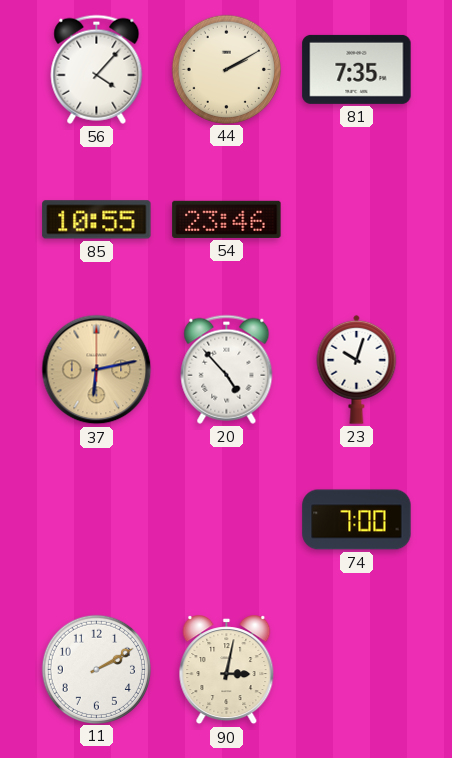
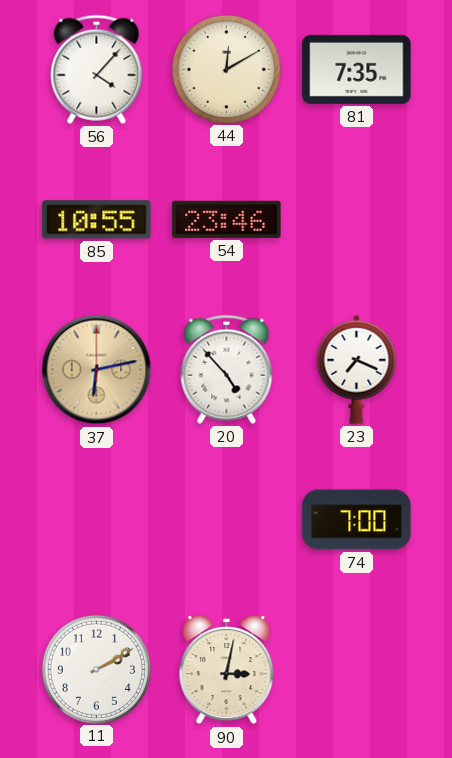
44: 2:10 -> 12:10
23: 10:03 -> 7:19
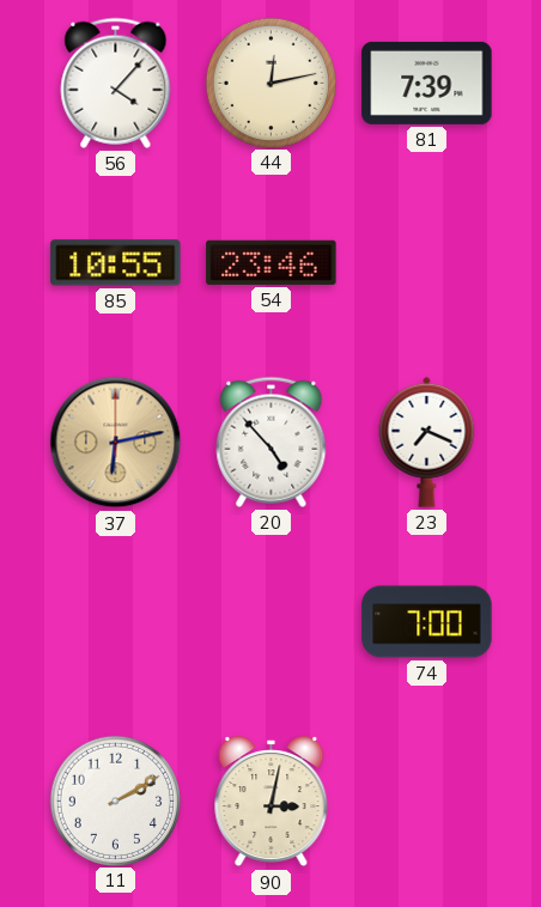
44: 12:10 -> 12:13
81: 7:35 -> 7:39
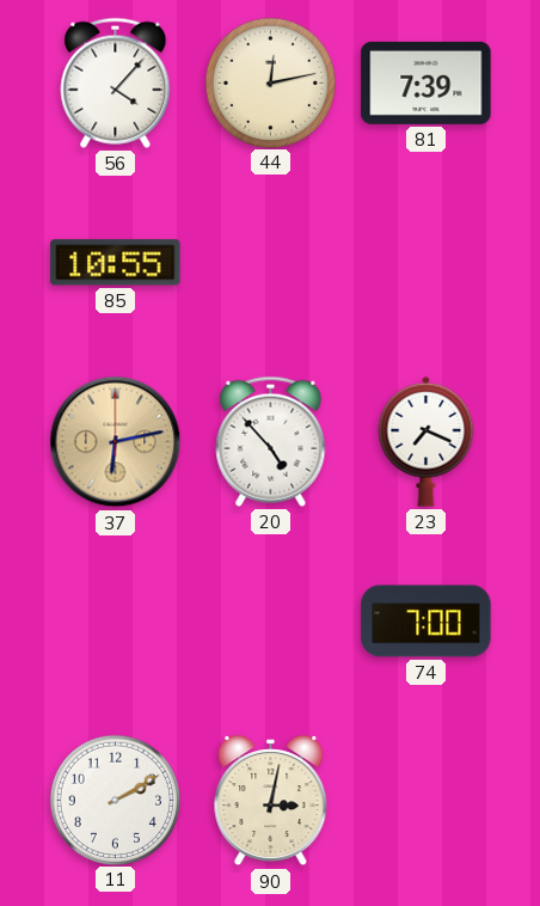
54: 23:46 -> none
